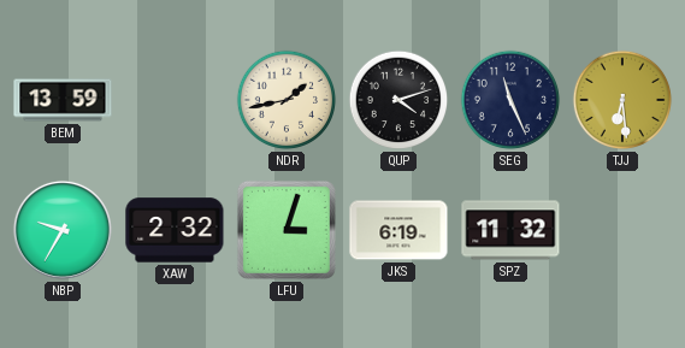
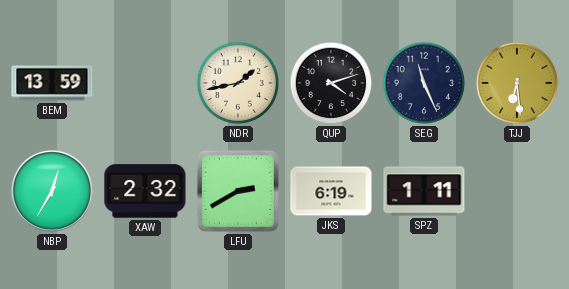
NBP: 9:35 -> 12:35
LFU: 3:03 -> 2:40
SPZ: 11:32 -> 1:11
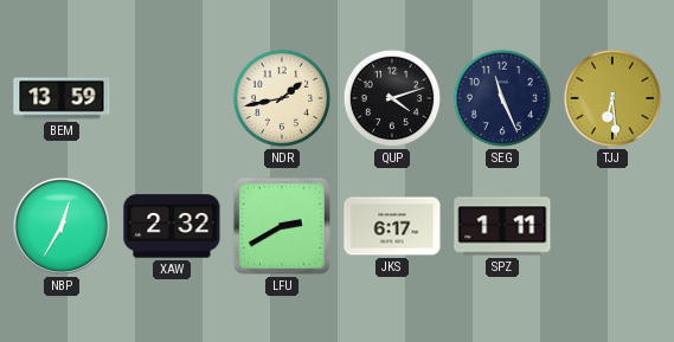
JKS: 6:19 -> 6:17
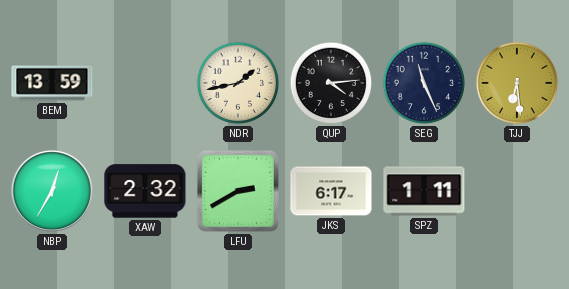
QUP: 4:12 -> 4:14
